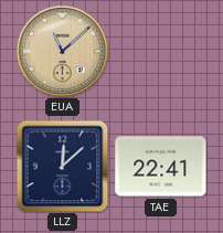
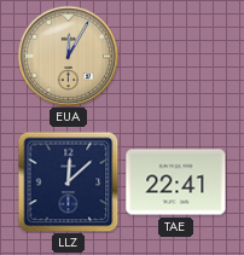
EUA: 11:08 -> 12:05
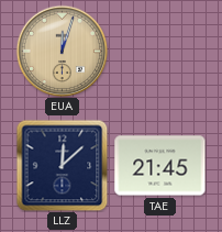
EUA: 12:05 -> 12:03
TAE: 22:41 -> 21:45
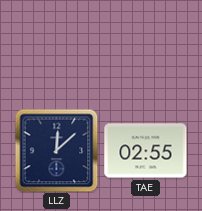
EUA: 12:03 -> none
TAE: 21:45 -> 02:55
